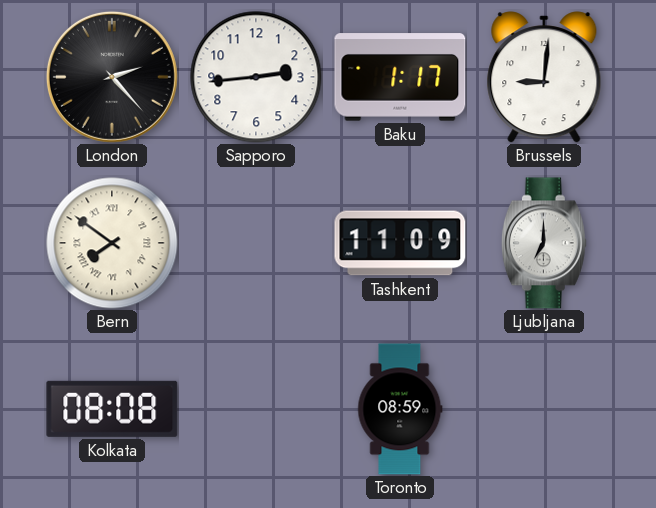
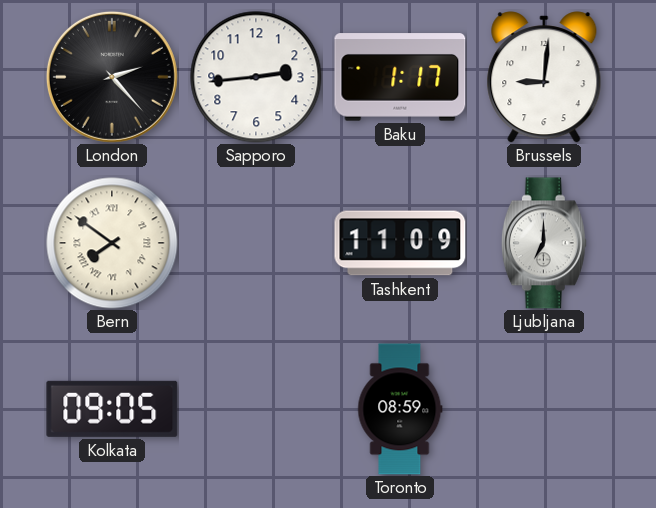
Kolkata: 08:08 -> 09:05
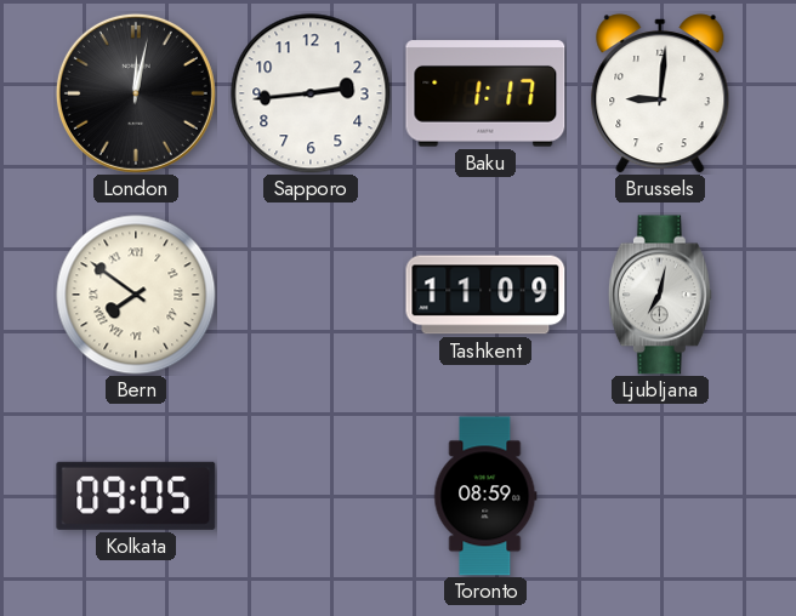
London: 2:23 -> 12:02
Ljubljana: 7:00 -> 7:02
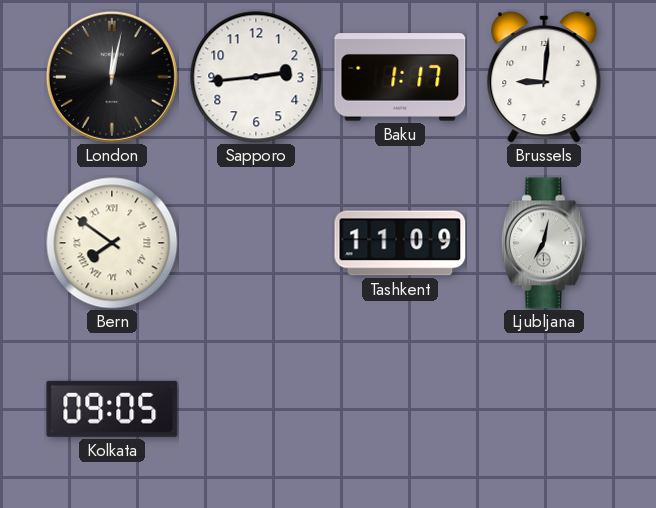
Toronto: 08:59 -> none
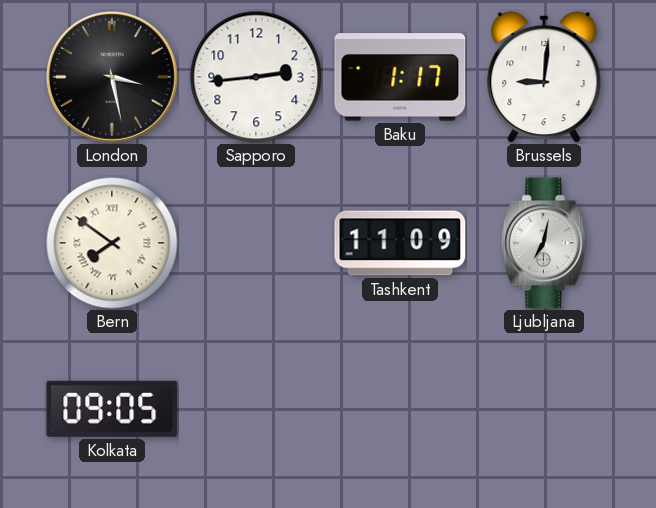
London: 12:02 -> 3:28
